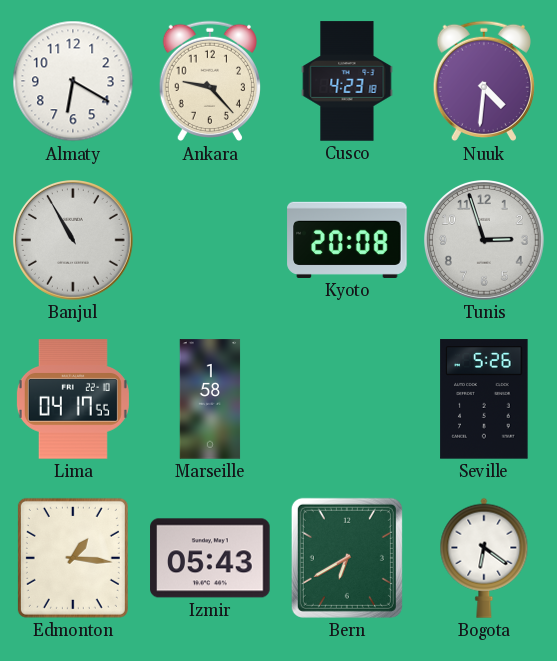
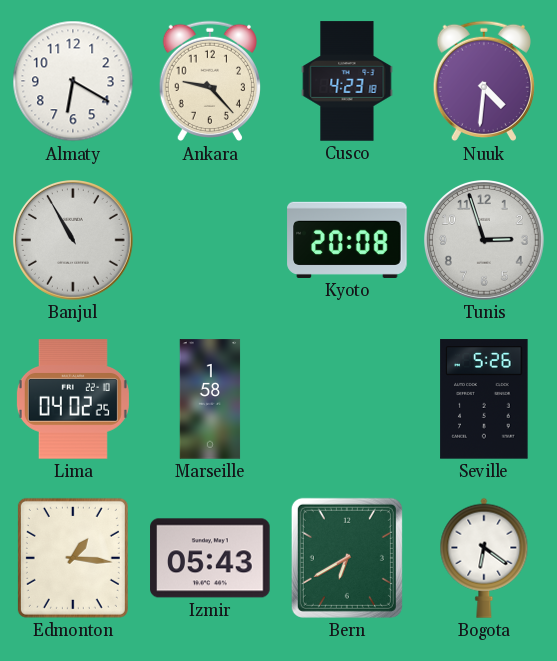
Lima: 04:17 -> 04:02
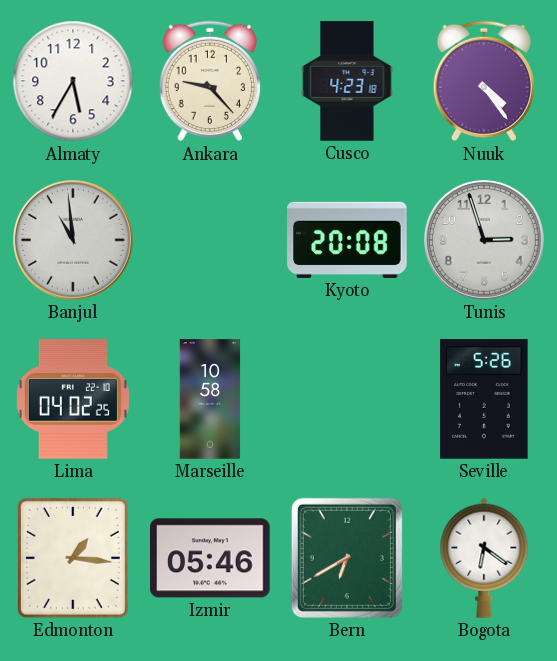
Almaty: 6:20 -> 5:35
Nuuk: 4:31 -> 4:24
Banjul: 10:55 -> 10:59
Marseille: 1:58 -> 10:58
Izmir: 05:43 -> 05:46
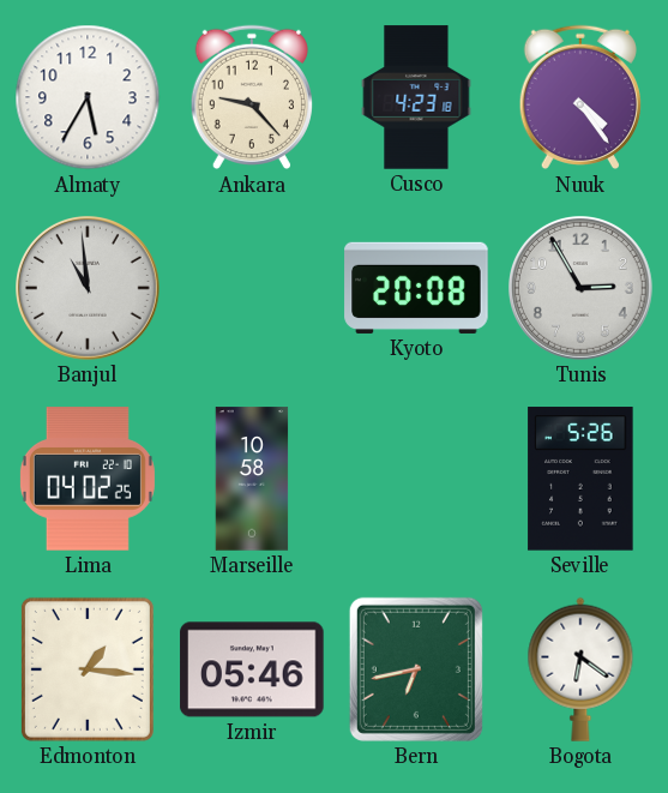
Tunis: 2:57 -> 2:55
Bern: 6:40 -> 6:43
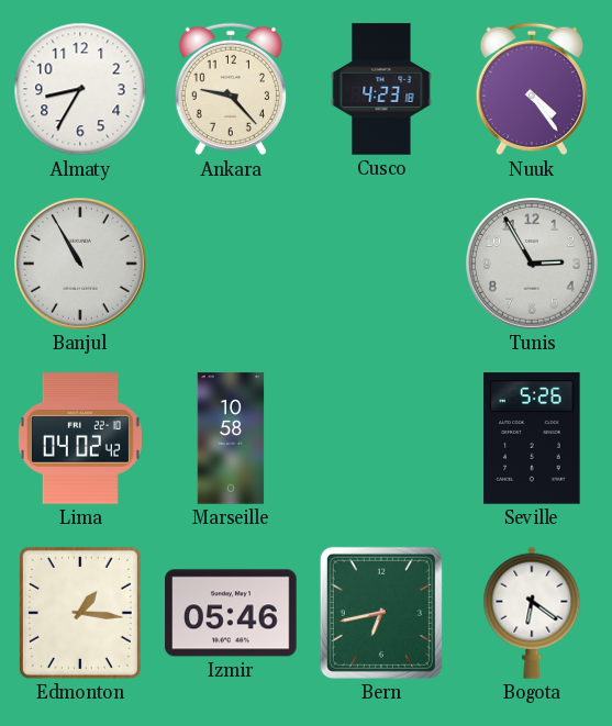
Almaty: 5:35 -> 8:35
Banjul: 10:59 -> 10:55
Kyoto: 20:08 -> none
Lima: 04:02:25 -> 04:02:42
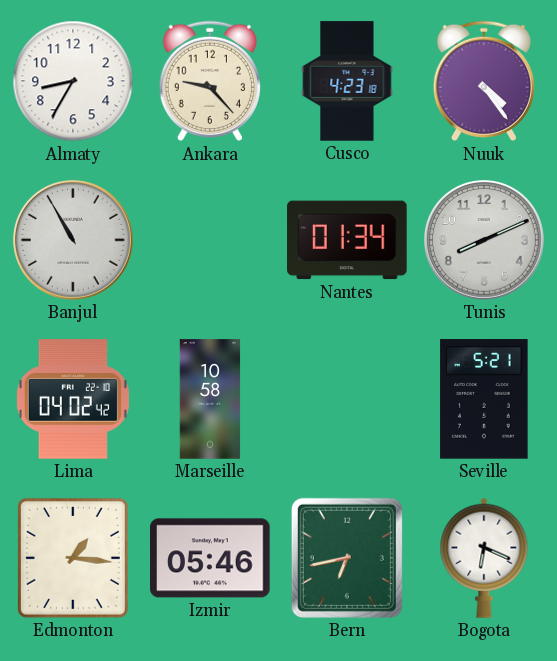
Nantes: none -> 01:34
Tunis: 2:55 -> 8:11
Seville: 5:26 -> 5:21
Bogota: 6:21 -> 6:19
